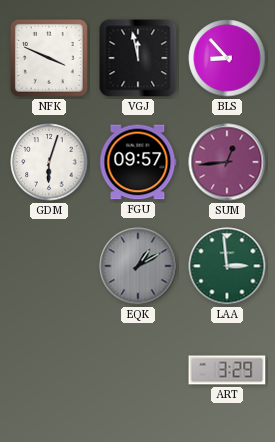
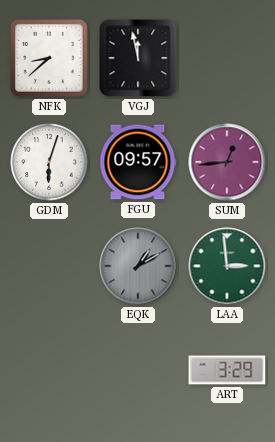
NFK: 3:49 -> 8:38
BLS: 8:53 -> none
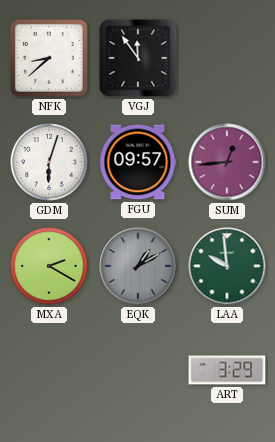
VGJ: 11:58 -> 11:54
MXA: none -> 2:20
LAA: 2:59 -> 9:59
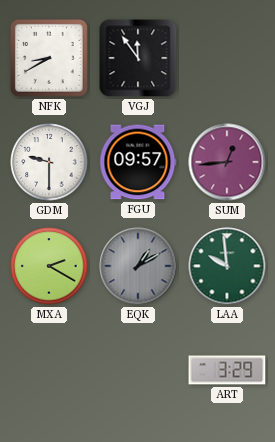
NFK: 8:38 -> 8:40
GDM: 6:03 -> 9:30
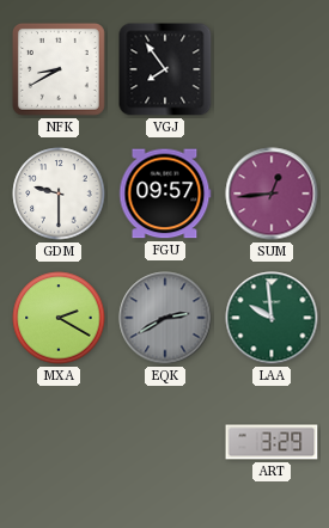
VGJ: 11:54 -> 7:54
EQK: 1:10 -> 2:40
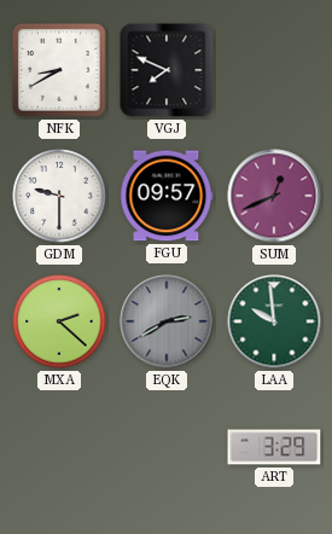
VGJ: 7:54 -> 7:49
SUM: 12:44 -> 12:41
MXA: 2:20 -> 2:22
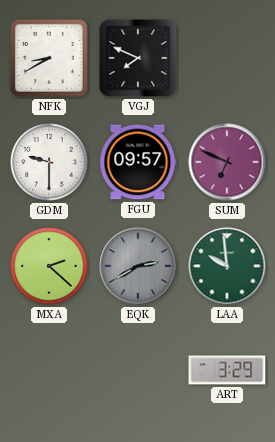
SUM: 12:41 -> 6:49
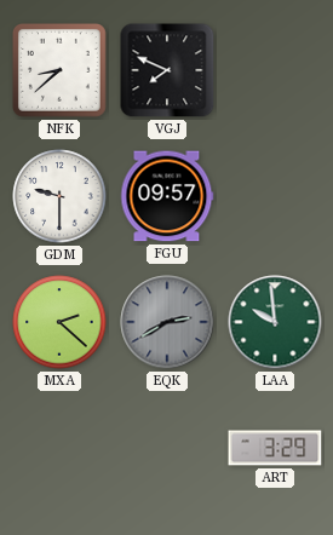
NFK: 8:40 -> 8:38
SUM: 6:49 -> none
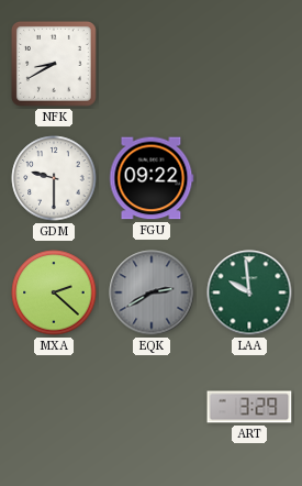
NFK: 8:38 -> 8:40
VGJ: 7:49 -> none
FGU: 09:57 -> 09:22
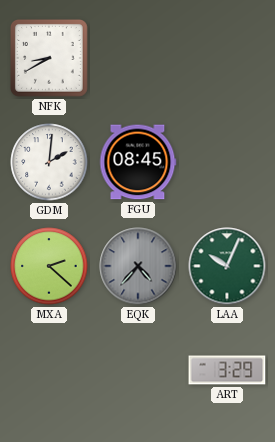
GDM: 9:30 -> 2:01
FGU: 09:22 -> 08:45
EQK: 2:40 -> 4:37
LAA: 9:59 -> 10:04
